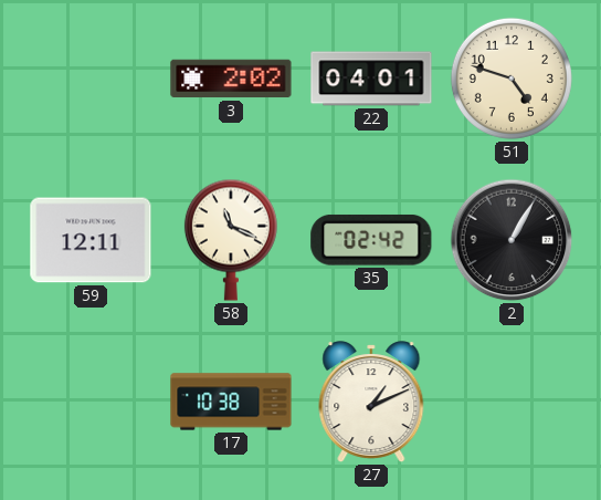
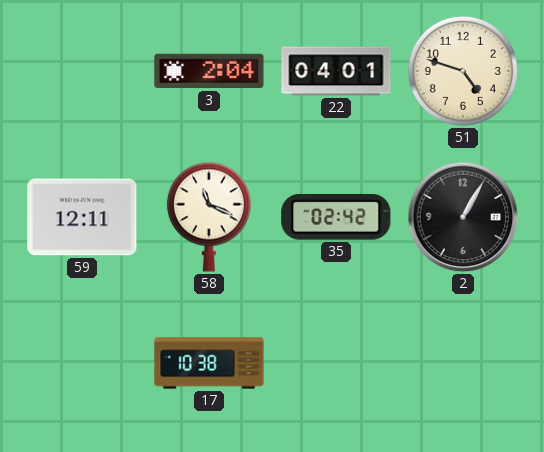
3: 2:02 -> 2:04
27: 1:11 -> none
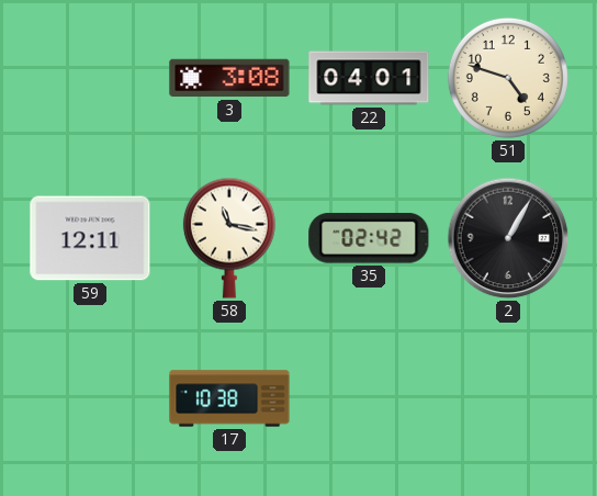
3: 2:04 -> 3:08
58: 11:19 -> 11:17
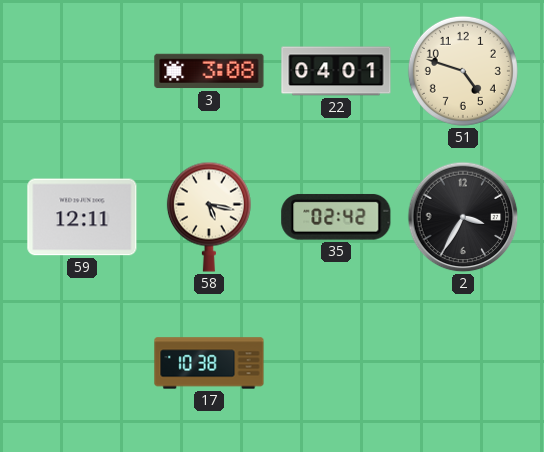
58: 11:17 -> 5:17
2: 1:05 -> 3:35
